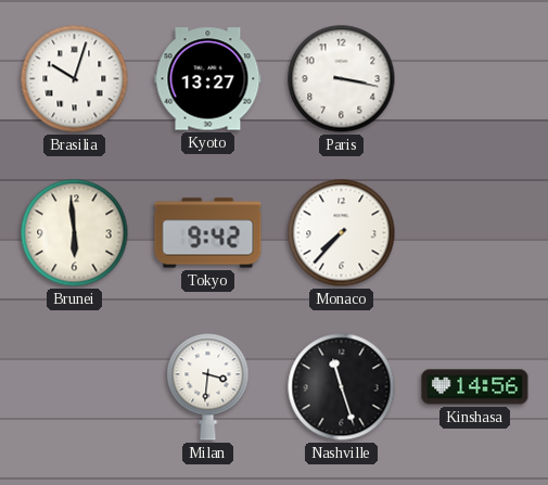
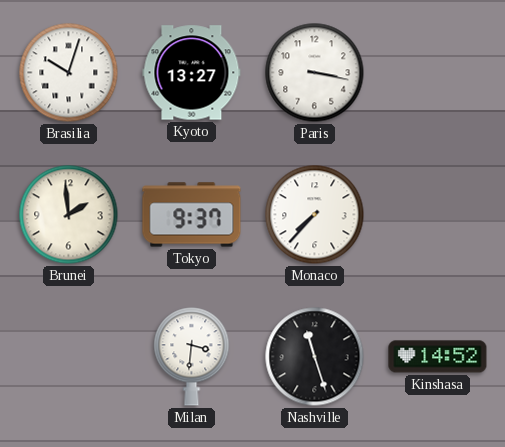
Brunei: 5:59 -> 1:59
Tokyo: 9:42 -> 9:37
Kinshasa: 14:56 -> 14:52
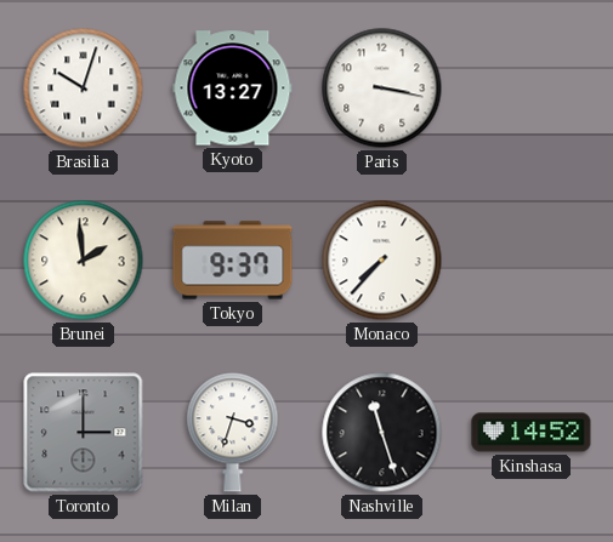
Toronto: none -> 3:00
Milan: 3:31 -> 3:33
